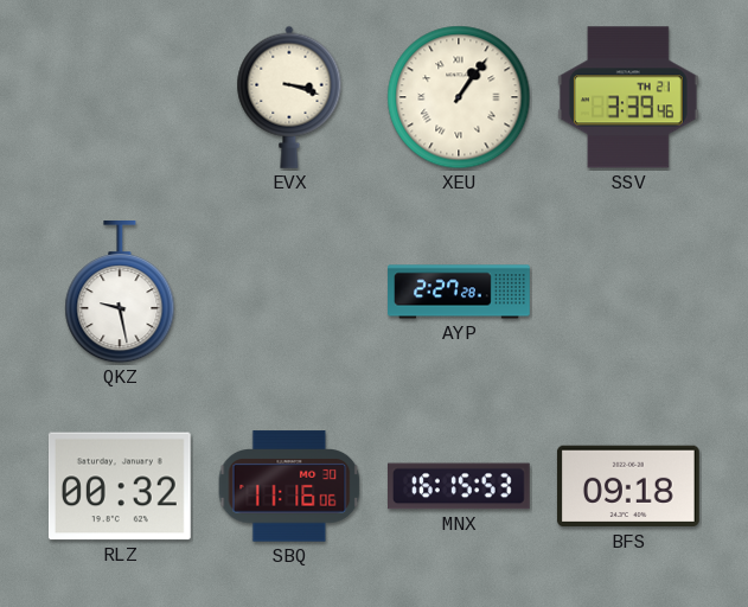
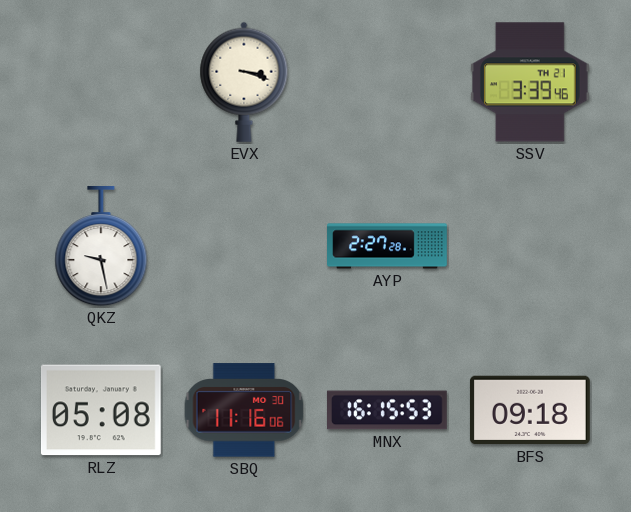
XEU: 1:06 -> none
RLZ: 00:32 -> 05:08
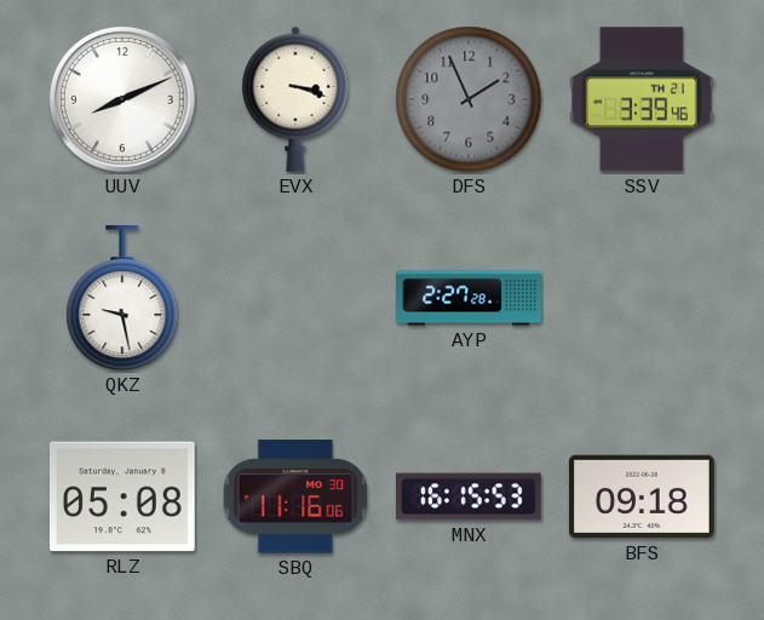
UUV: none -> 8:11
DFS: none -> 1:56
